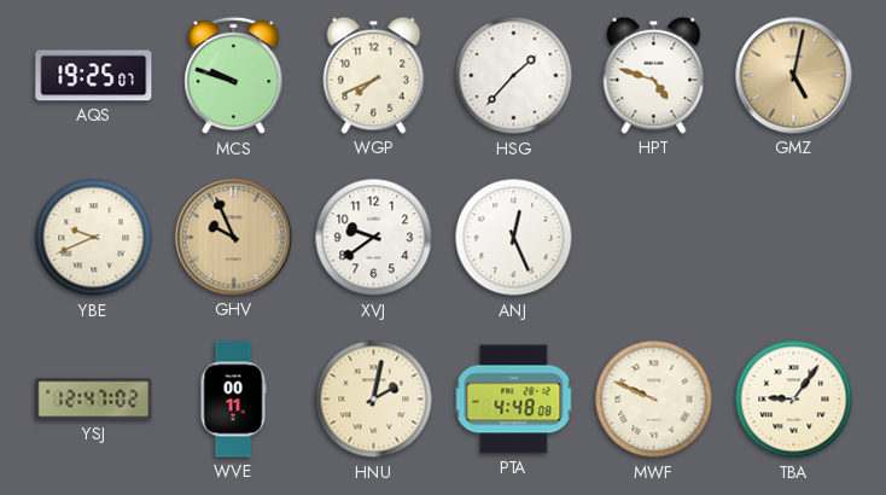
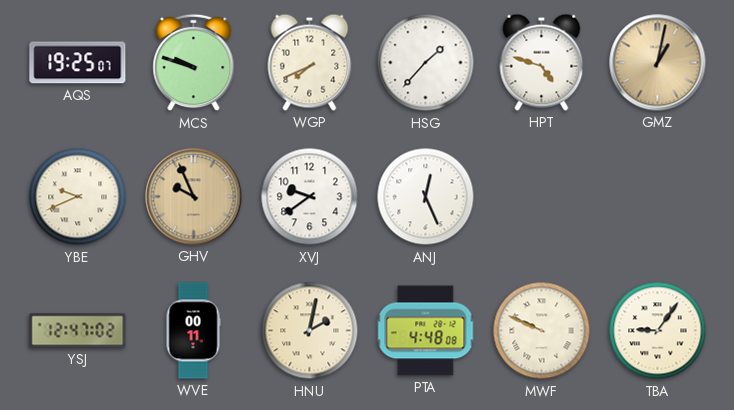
GMZ: 5:02 -> 1:02
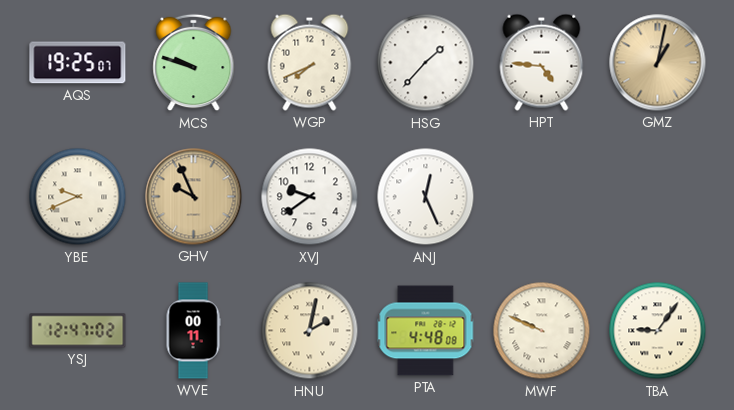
HPT: 4:48 -> 4:46
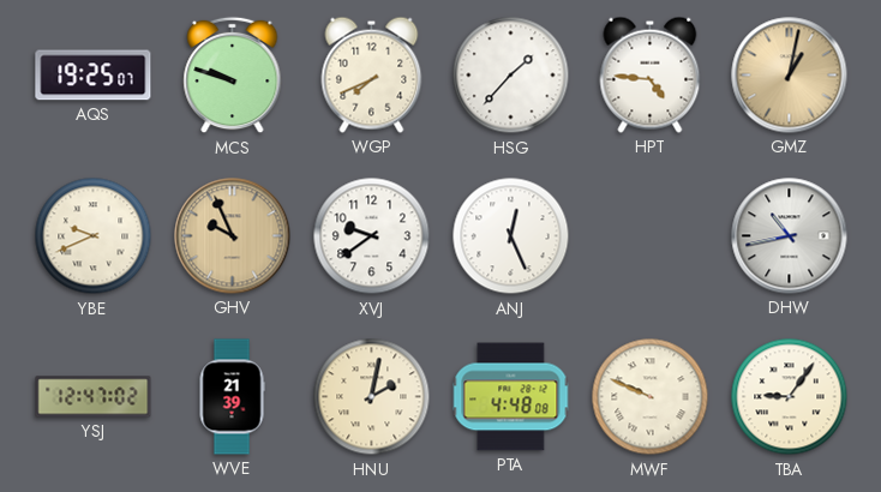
DHW: none -> 10:43
WVE: 00:11 -> 21:39
